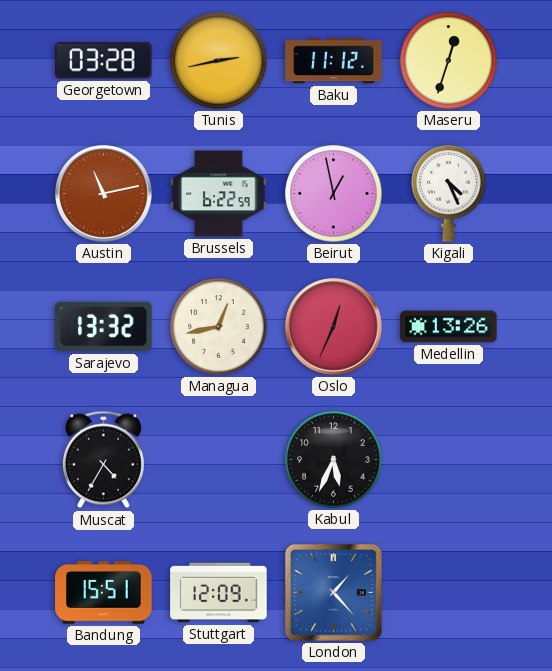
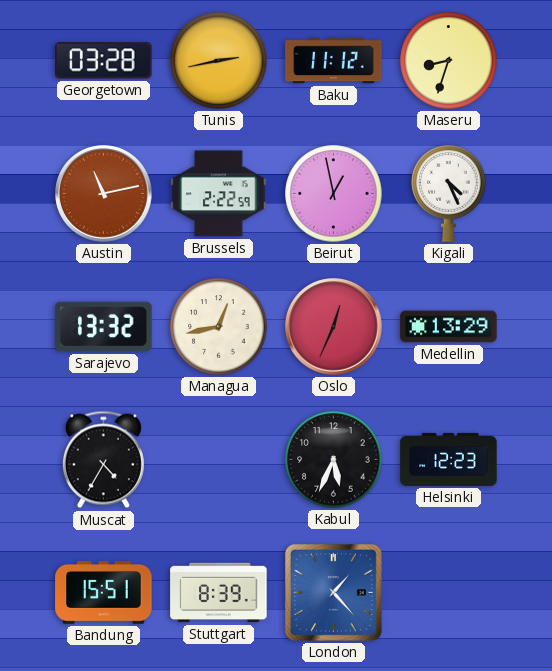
Maseru: 12:33 -> 8:33
Brussels: 6:22 -> 2:22
Medellin: 13:26 -> 13:29
Helsinki: none -> 12:23
Stuttgart: 12:09 -> 8:39
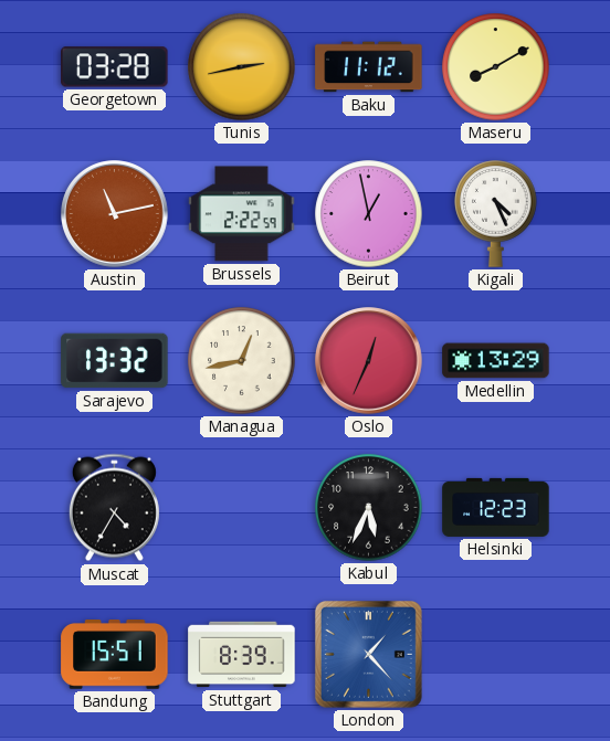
Maseru: 8:33 -> 8:10
